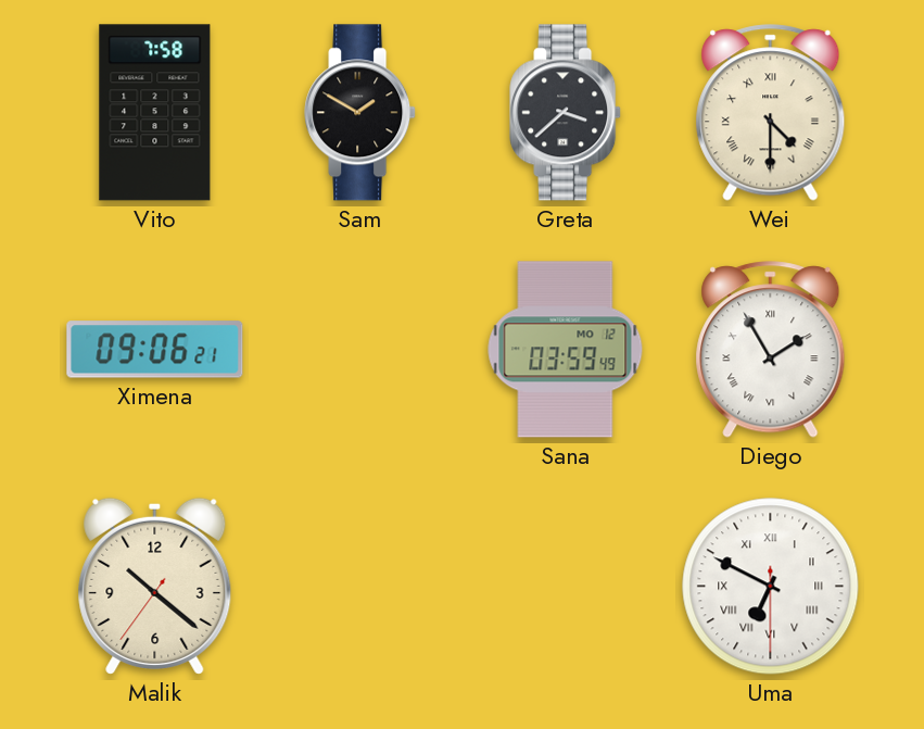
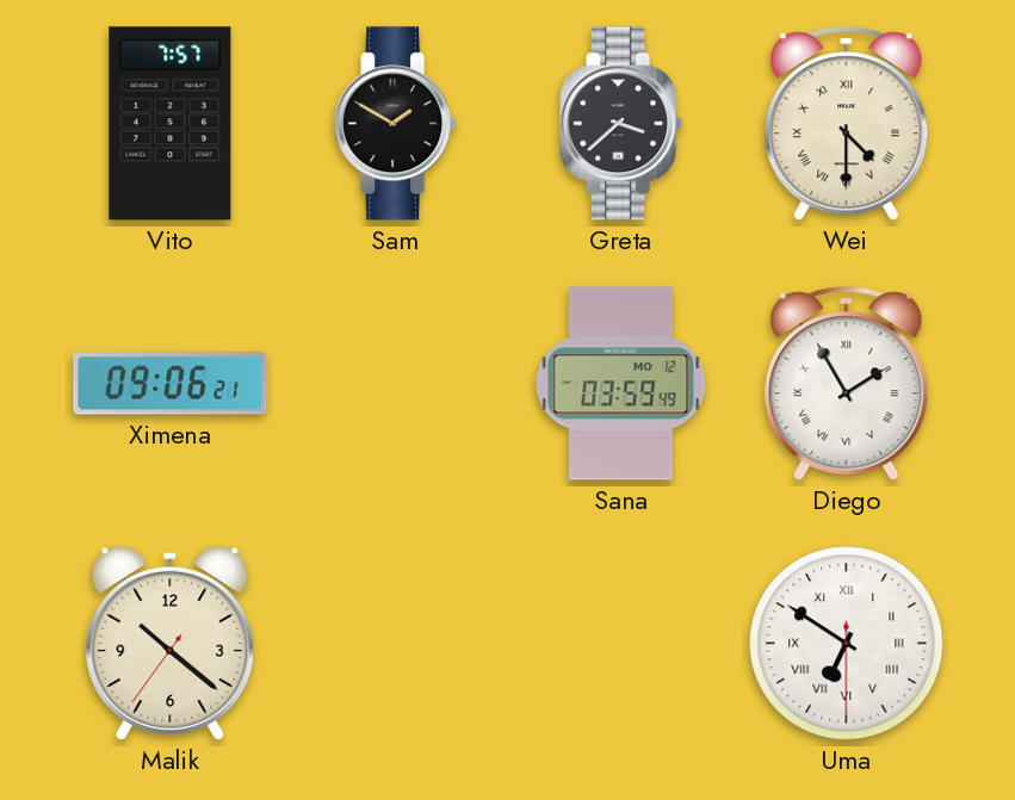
Vito: 7:58 -> 7:57
Uma: 6:49 -> 6:50
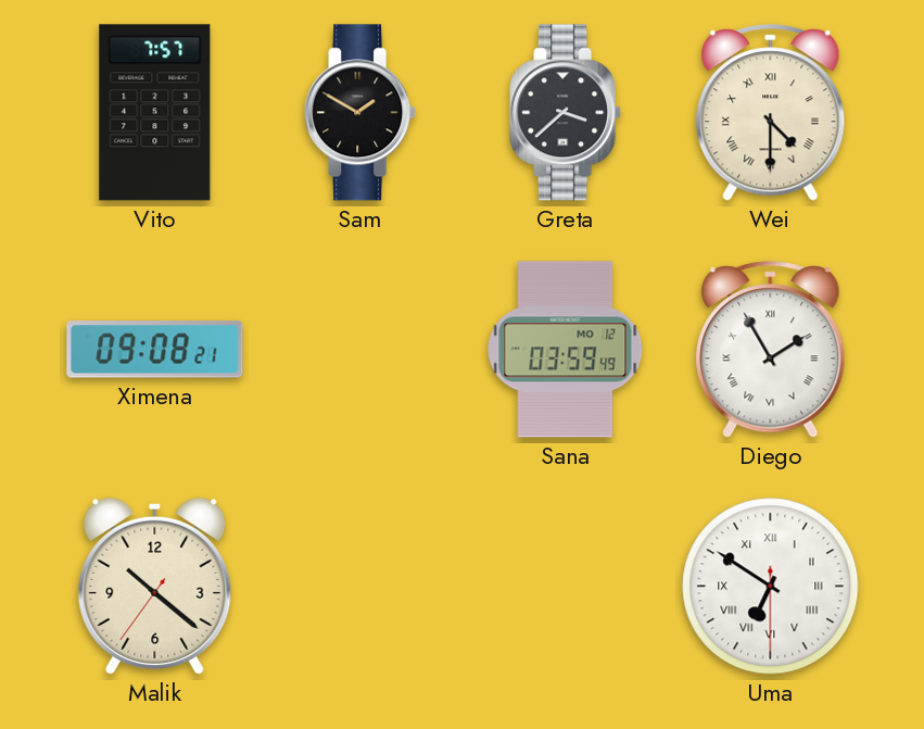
Ximena: 09:06 -> 09:08
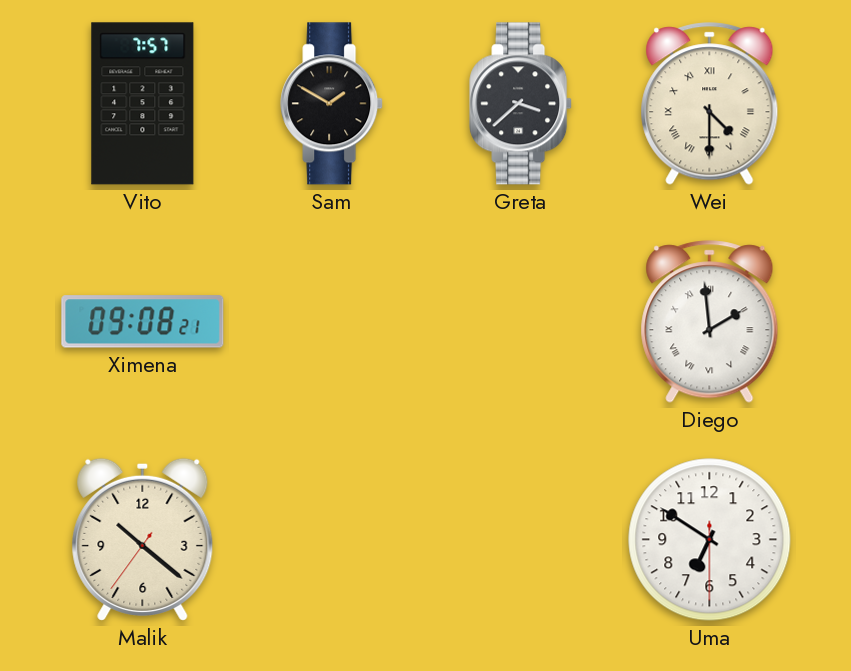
Sana: 03:59 -> none
Diego: 1:55 -> 1:59
Uma numerals: Roman -> Arabic
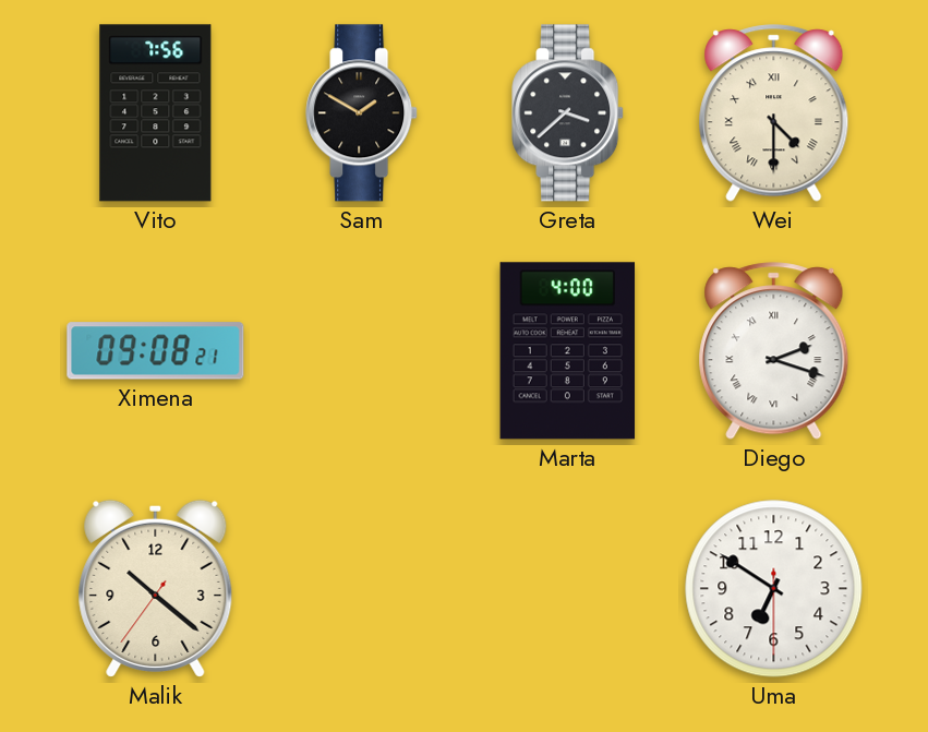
Vito: 7:57 -> 7:56
Marta: none -> 4:00
Diego: 1:59 -> 2:18
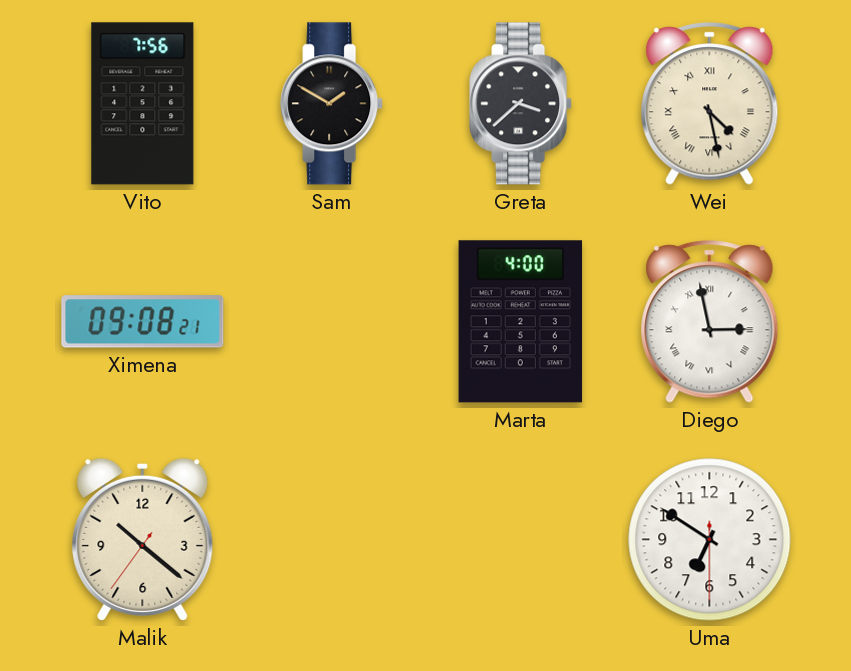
Wei: 4:30 -> 4:28
Diego: 2:18 -> 2:58
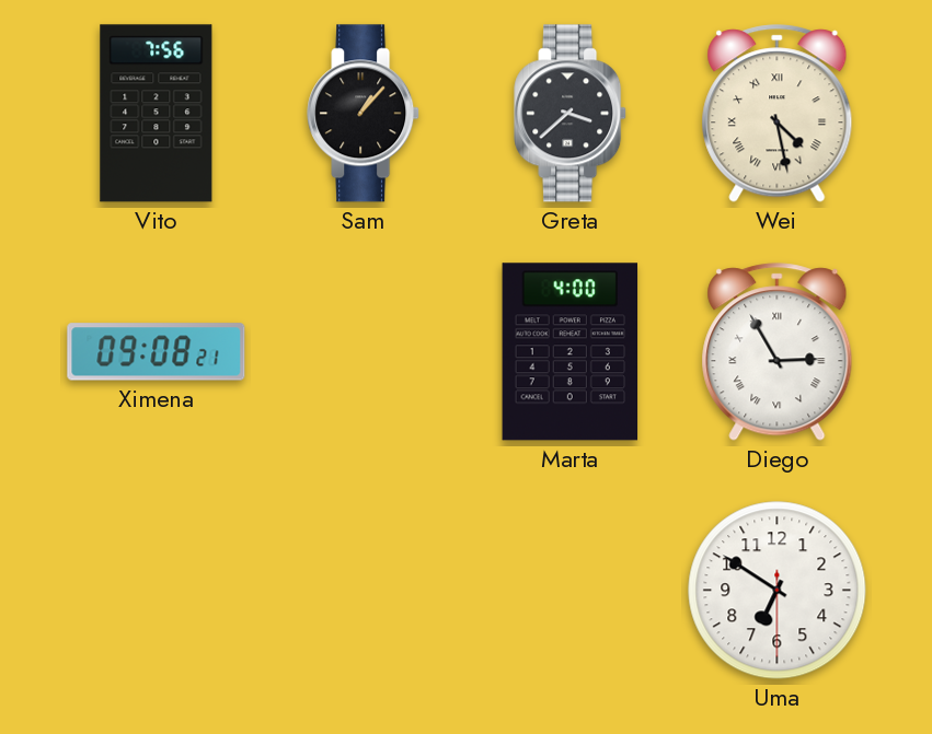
Sam: 1:50 -> 1:07
Diego: 2:58 -> 2:55
Malik: 10:21 -> none
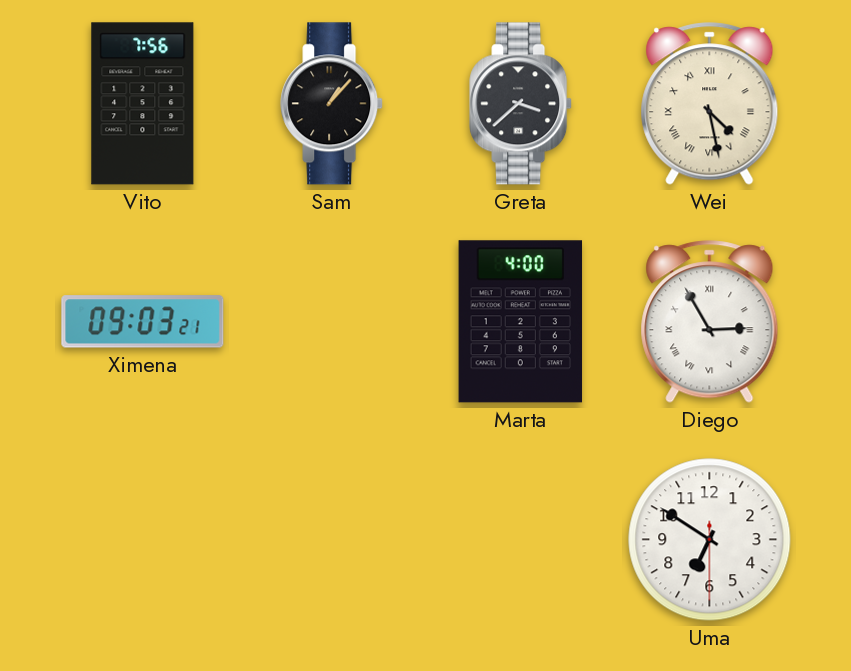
Ximena: 09:08 -> 09:03
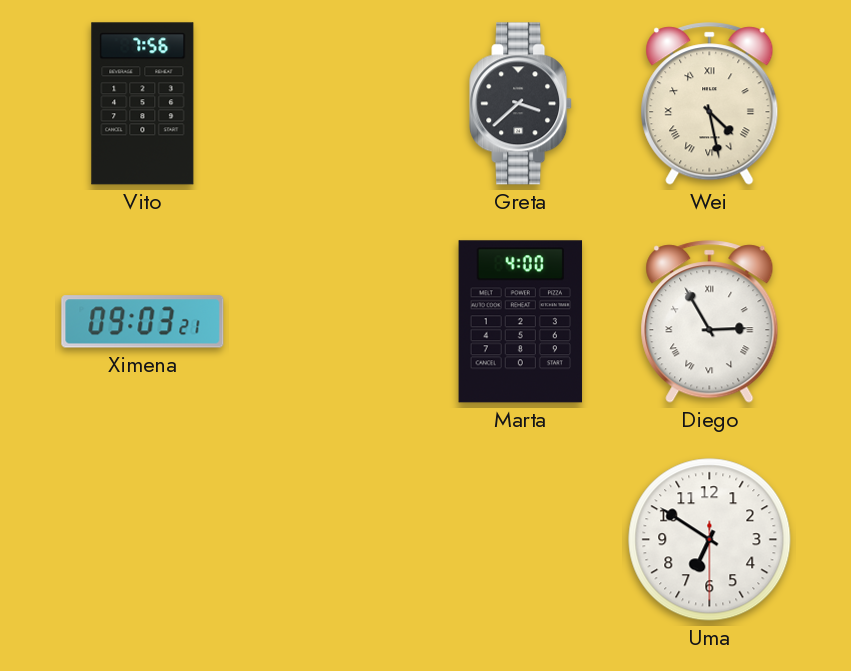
Sam: 1:07 -> none
